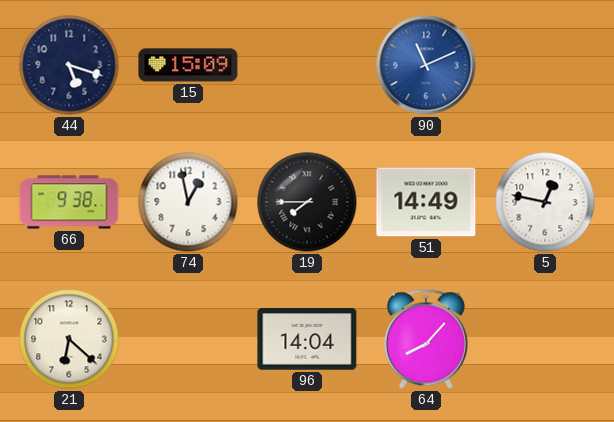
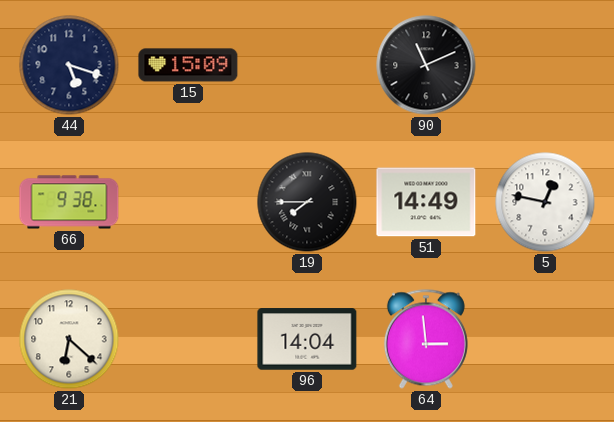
90 dial: blue -> black
74: 12:58 -> none
64: 8:07 -> 2:59
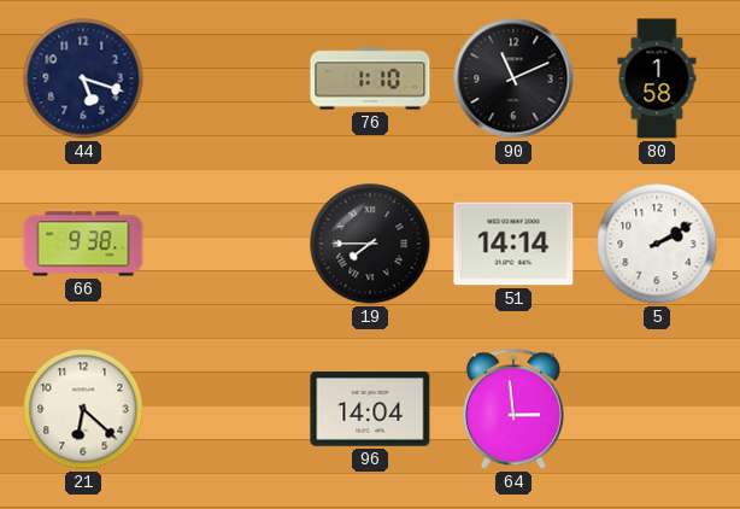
15: 15:09 -> none
76: none -> 1:10
80: none -> 1:58
51: 14:49 -> 14:14
5: 12:47 -> 2:10
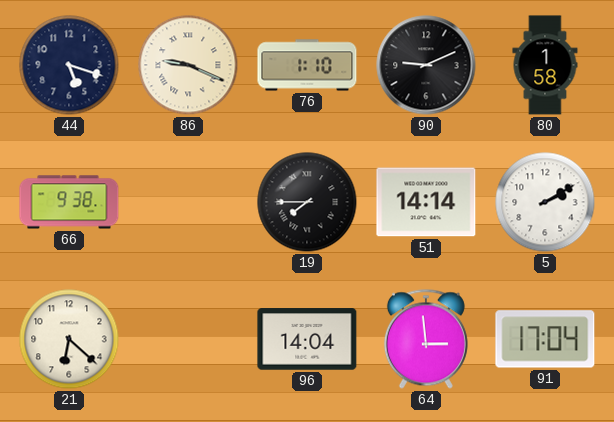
86: none -> 9:19
90: 11:11 -> 9:11
91: none -> 17:04
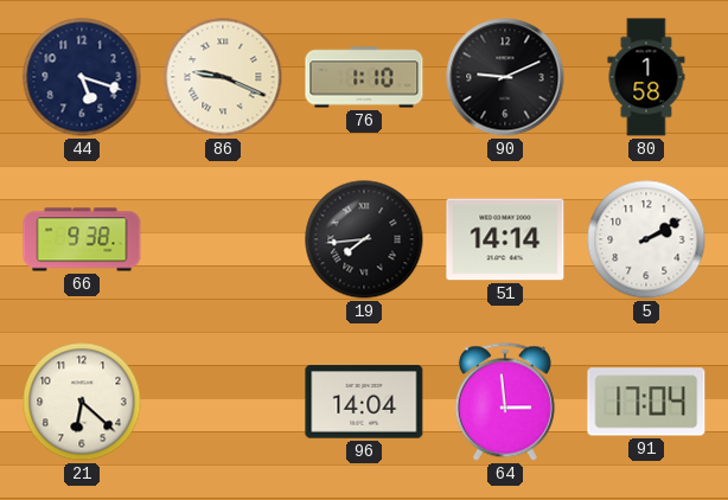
19: 7:45 -> 7:44
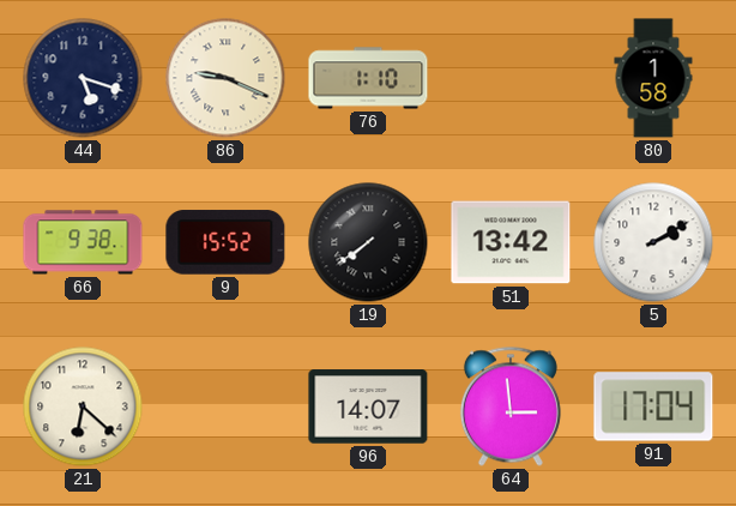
90: 9:11 -> none
9: none -> 15:52
19: 7:44 -> 7:39
51: 14:14 -> 13:42
96: 14:04 -> 14:07
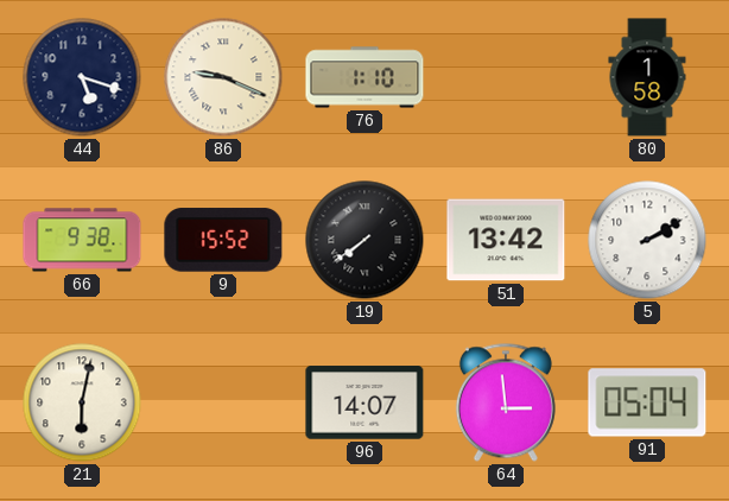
21: 6:22 -> 6:02
91: 17:04 -> 05:04
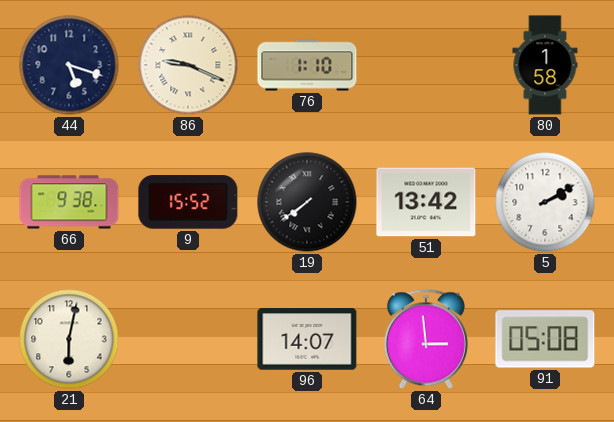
91: 05:04 -> 05:08
